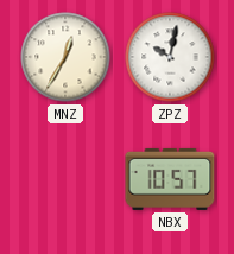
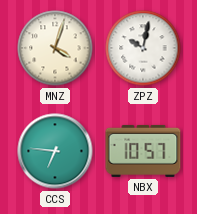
MNZ: 12:35 -> 4:03
CCS: none -> 6:46
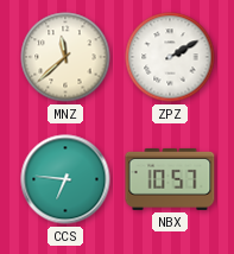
MNZ: 4:03 -> 11:38
ZPZ: 10:02 -> 2:10
